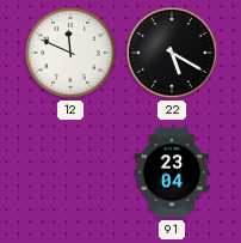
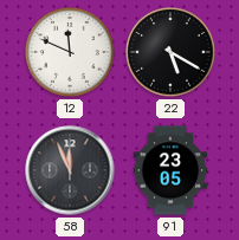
58: none -> 11:56
91: 23:04 -> 23:05
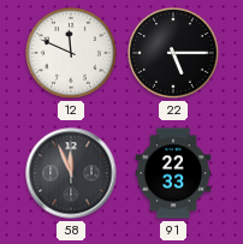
22: 5:20 -> 5:15
91: 23:05 -> 22:33
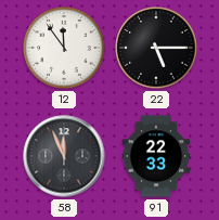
12: 11:49 -> 11:54
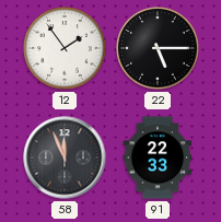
12: 11:54 -> 1:54
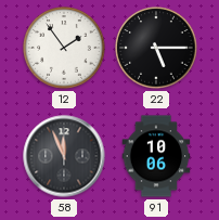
91: 22:33 -> 10:06
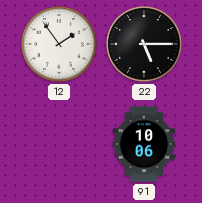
58: 11:56 -> none
